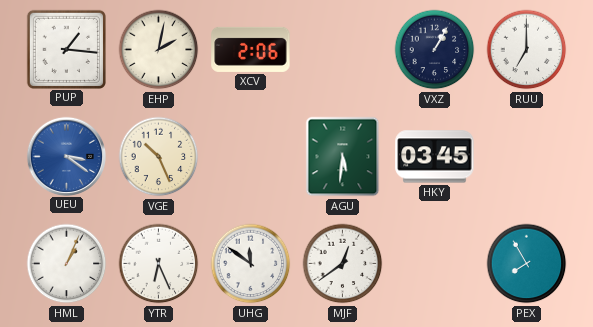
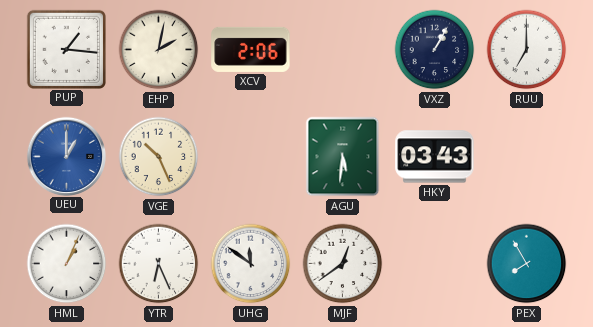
UEU: 3:21 -> 1:00
HKY: 03:45 -> 03:43
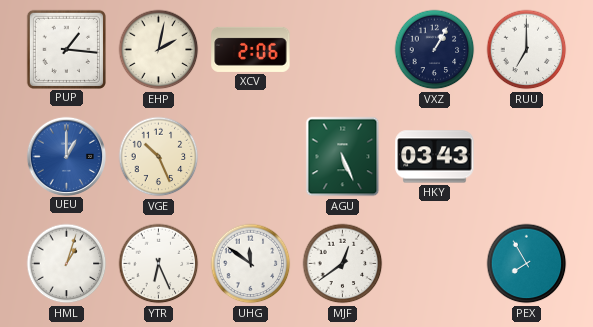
AGU: 5:31 -> 5:26
HML: 1:04 -> 1:03
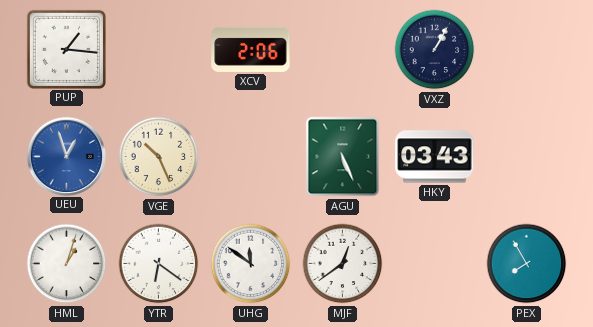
EHP: 2:02 -> none
RUU: 7:00 -> none
UEU: 1:00 -> 12:57
YTR: 6:26 -> 6:21
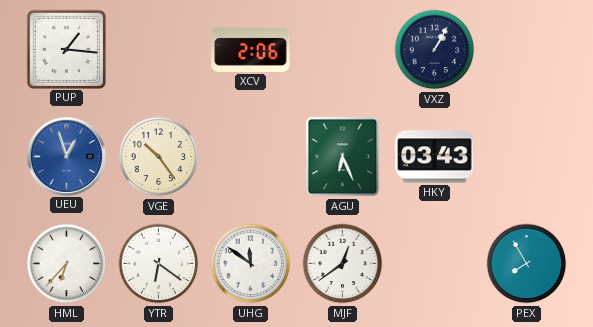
VGE: 10:26 -> 10:24
AGU: 5:26 -> 6:26
HML: 1:03 -> 6:37
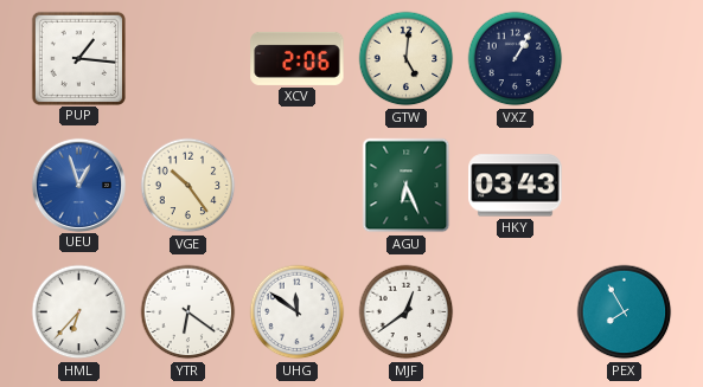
GTW: none -> 5:01
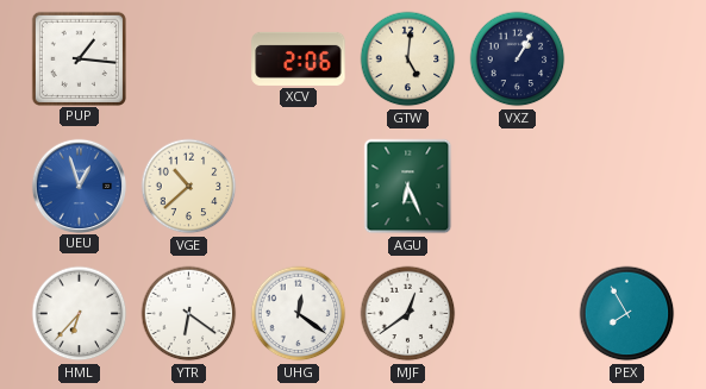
VGE: 10:24 -> 10:38
HKY: 03:43 -> none
UHG: 11:51 -> 12:21
